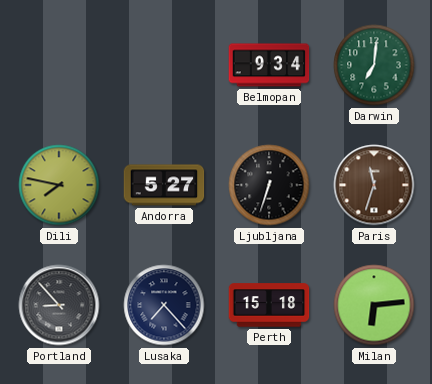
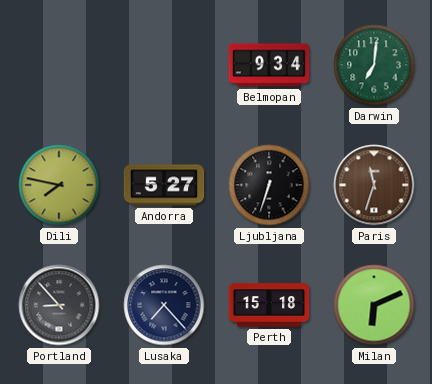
Milan: 6:14 -> 6:11
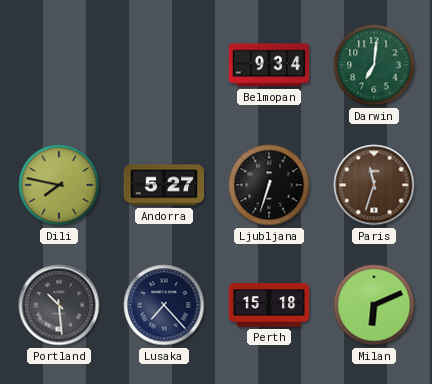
Portland: 8:53 -> 10:29
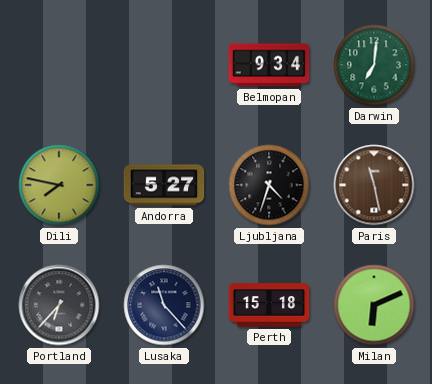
Ljubljana: 6:33 -> 4:33
Paris: 11:33 -> 11:28
Portland: 10:29 -> 6:37
Lusaka: 7:23 -> 11:23
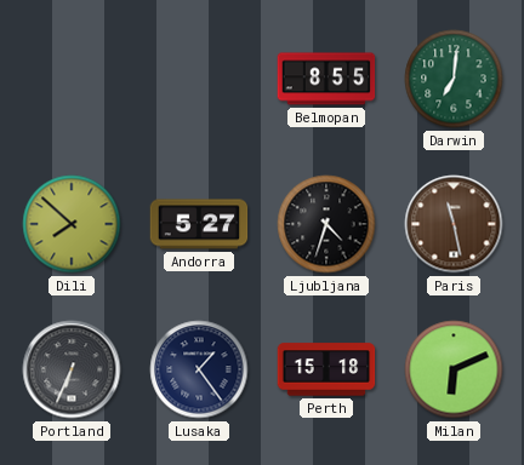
Belmopan: 9:34 -> 8:55
Dili: 7:47 -> 7:52
Portland: 6:37 -> 6:34
Lusaka: 11:23 -> 1:24
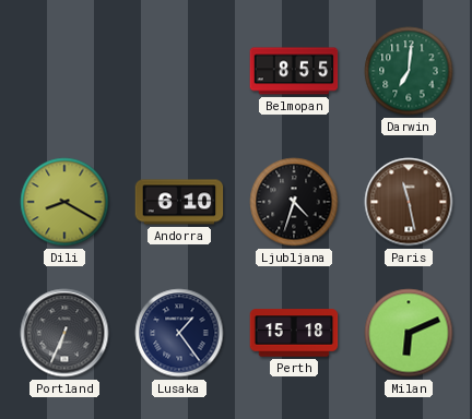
Dili: 7:52 -> 8:20
Andorra: 5:27 -> 6:10
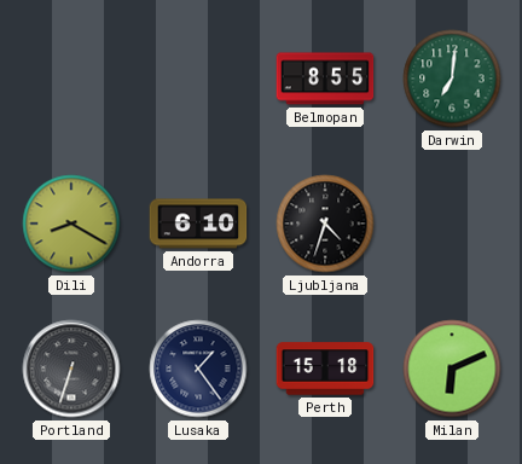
Paris: 11:28 -> none
Portland: 6:34 -> 6:33
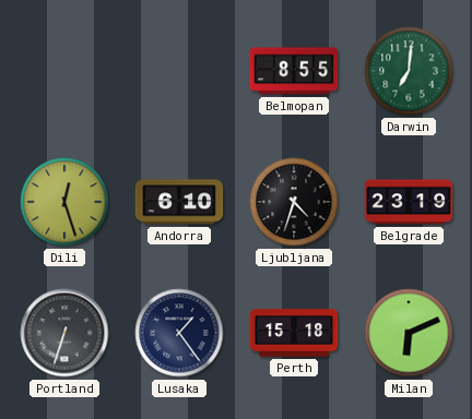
Dili: 8:20 -> 12:27
Belgrade: none -> 23:19
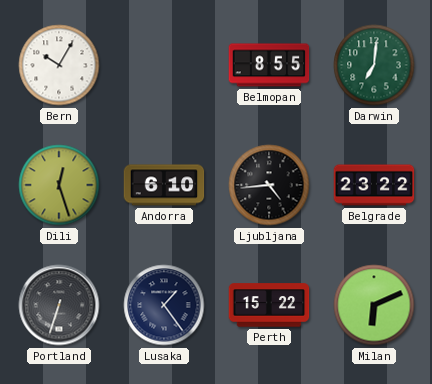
Bern: none -> 10:05
Ljubljana: 4:33 -> 4:44
Belgrade: 23:19 -> 23:22
Perth: 15:18 -> 15:22
